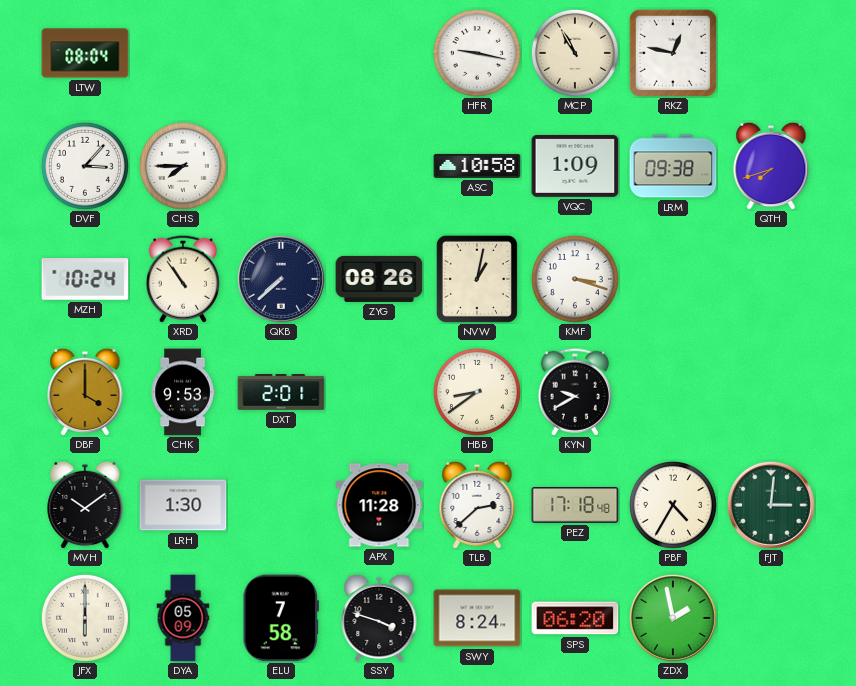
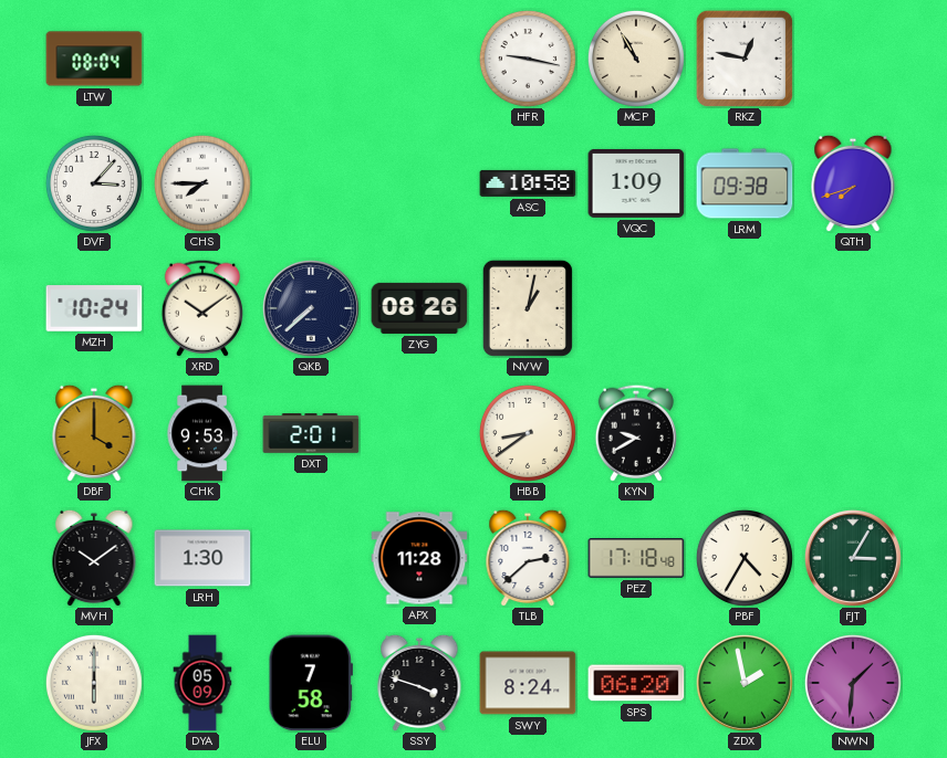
XRD: 10:54 -> 10:09
KMF: 3:18 -> none
FJT: 3:01 -> 3:05
NWN: none -> 1:31
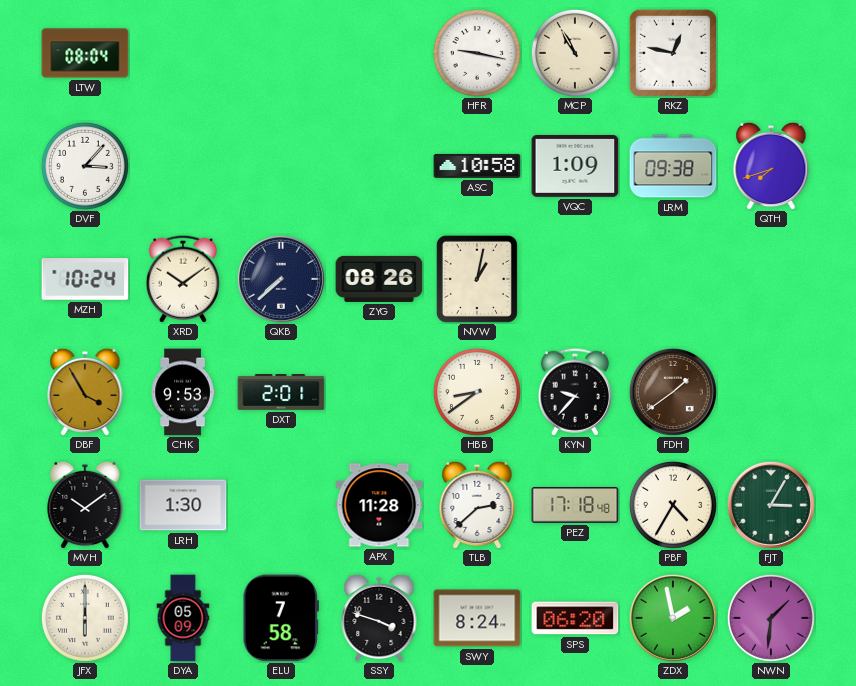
CHS: 7:45 -> none
DBF: 4:00 -> 3:55
KYN: 9:40 -> 9:37
FDH: none -> 1:39
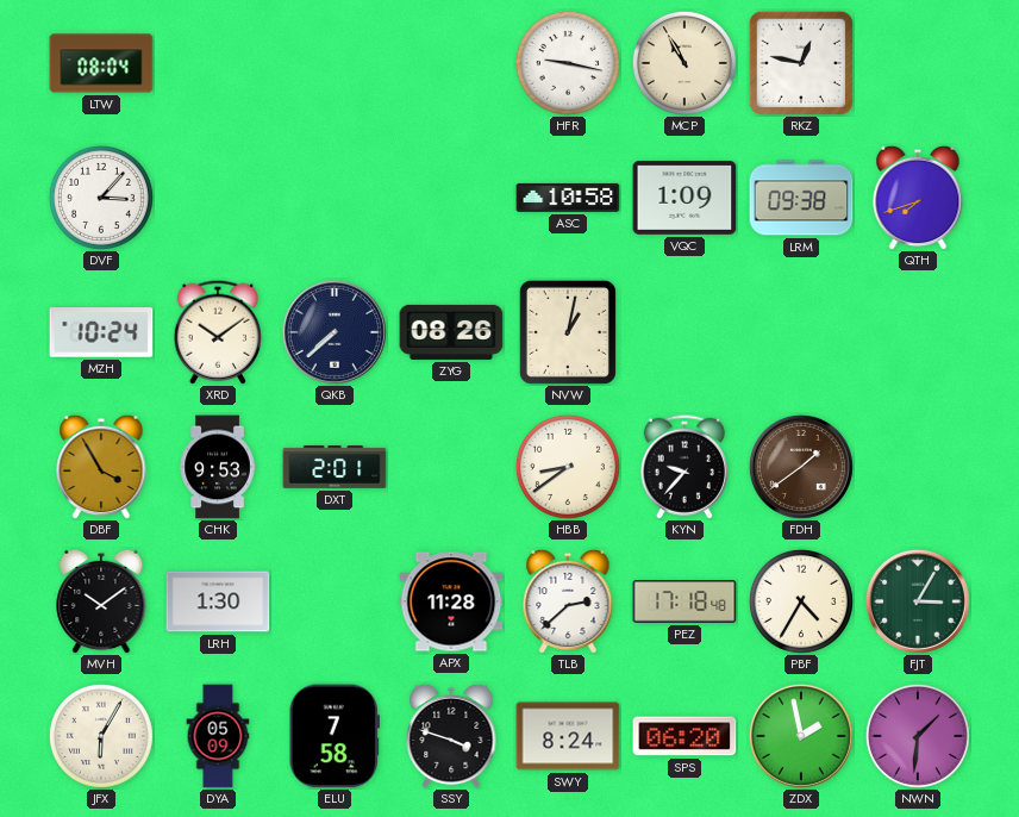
JFX: 6:00 -> 6:05
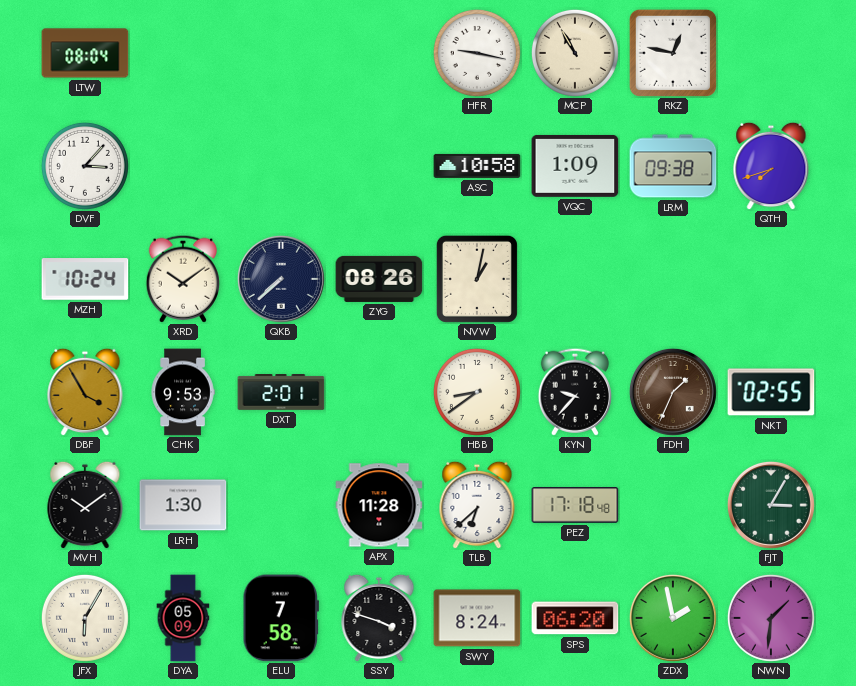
FDH: 1:39 -> 1:34
NKT: none -> 02:55
TLB: 2:38 -> 6:38
PBF: 4:35 -> none
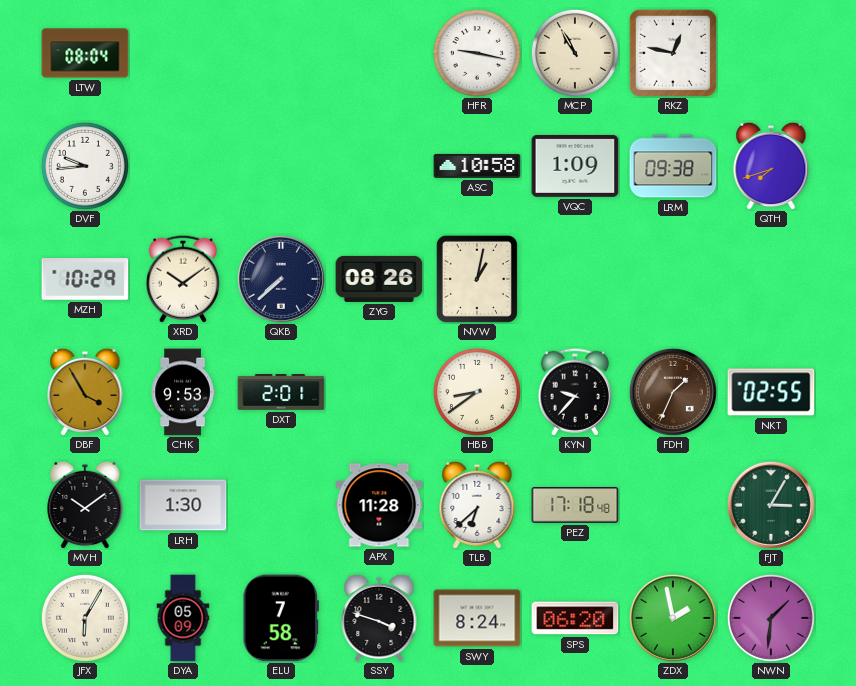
DVF: 3:07 -> 9:44
MZH: 10:24 -> 10:29
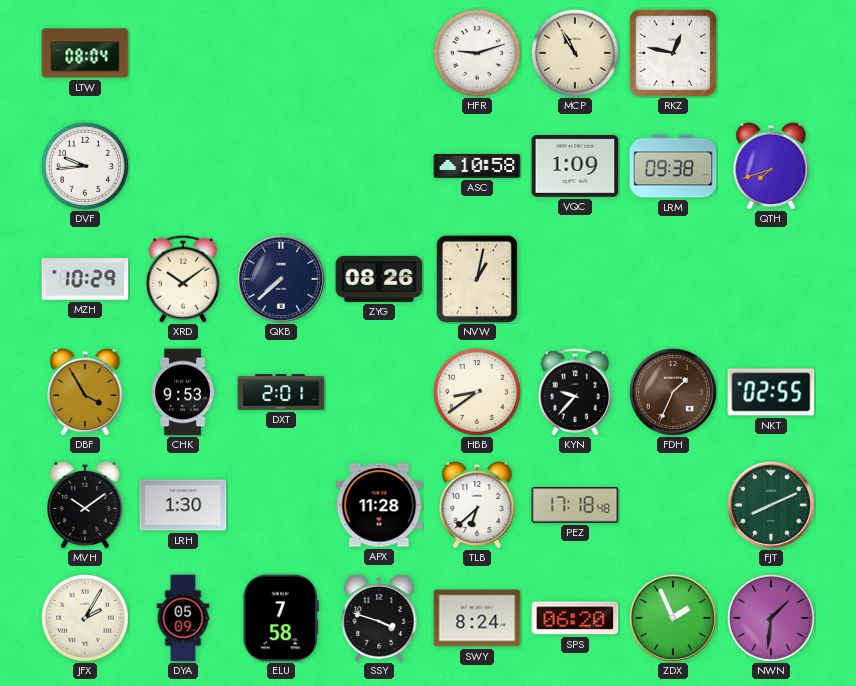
HFR: 9:17 -> 9:12
FJT: 3:05 -> 8:11
JFX: 6:05 -> 2:05
ZDX: 1:58 -> 1:56
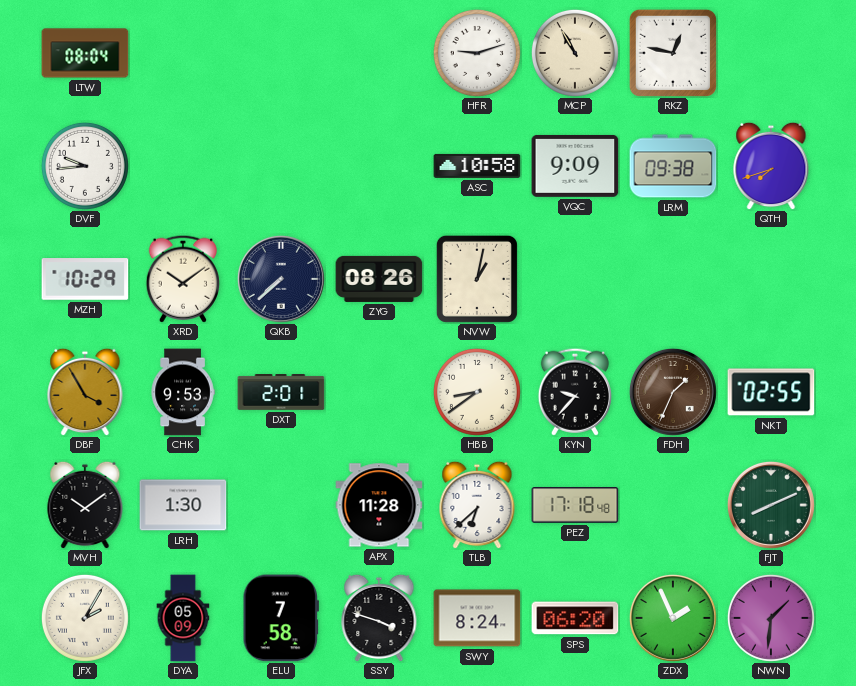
VQC: 1:09 -> 9:09
